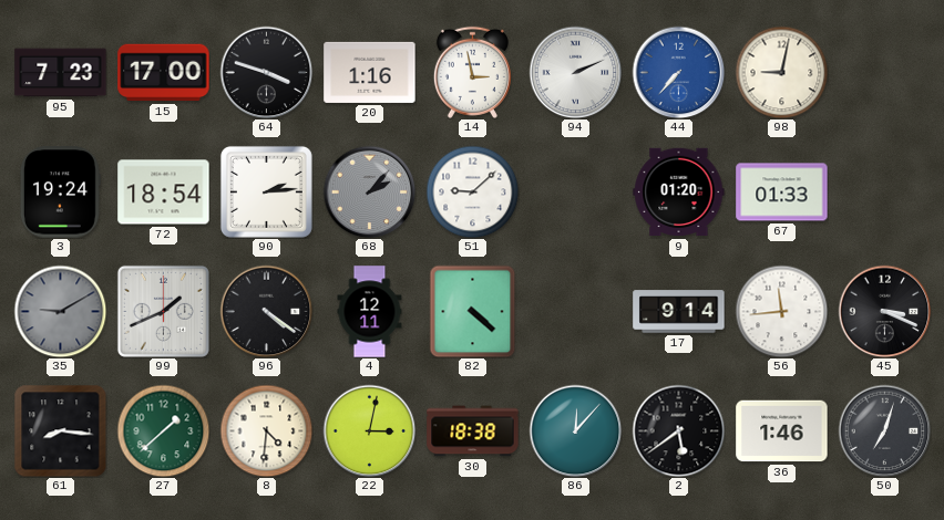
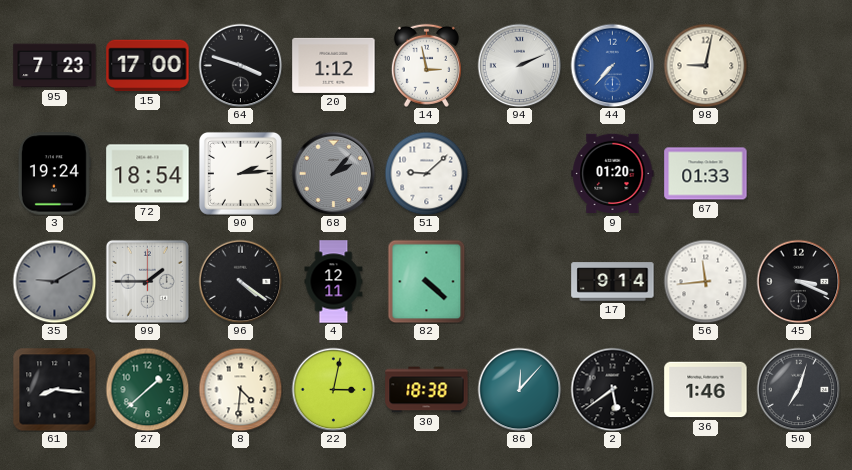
20: 1:16 -> 1:12
99: 1:41 -> 1:45
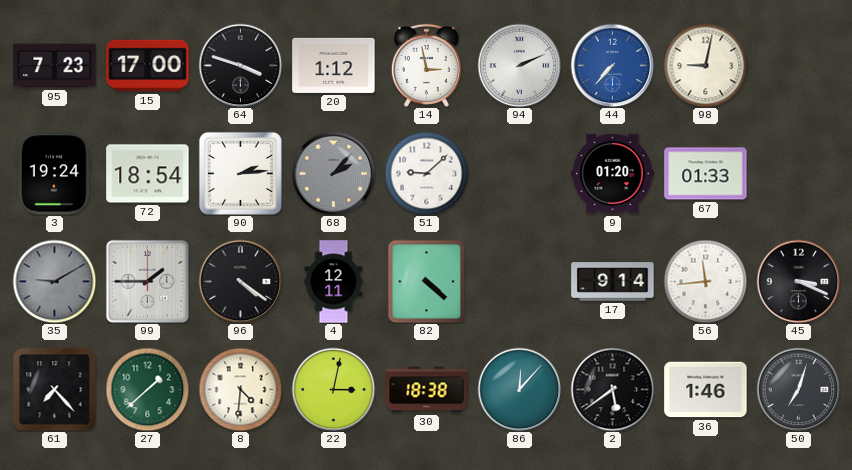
61: 8:16 -> 7:23
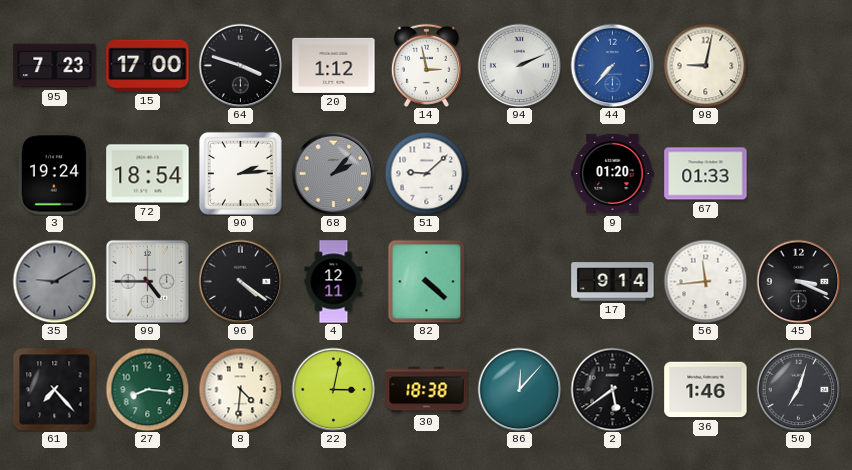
99: 1:45 -> 4:45
27: 1:38 -> 8:16
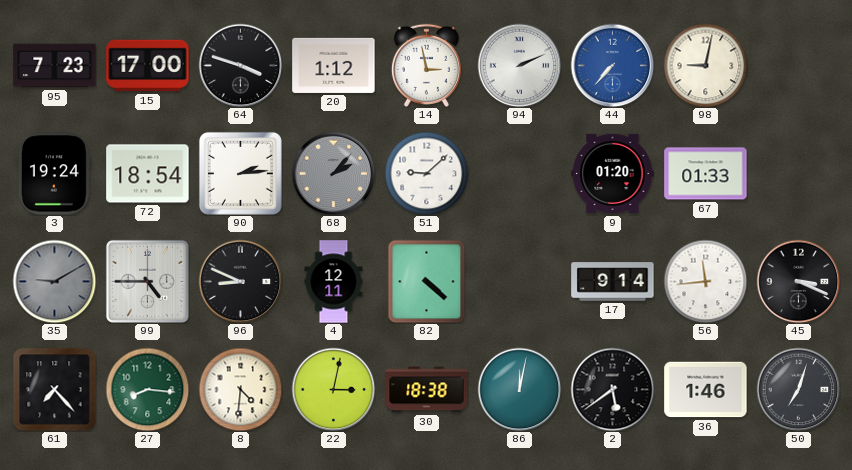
96: 4:21 -> 8:49
86: 12:07 -> 12:02
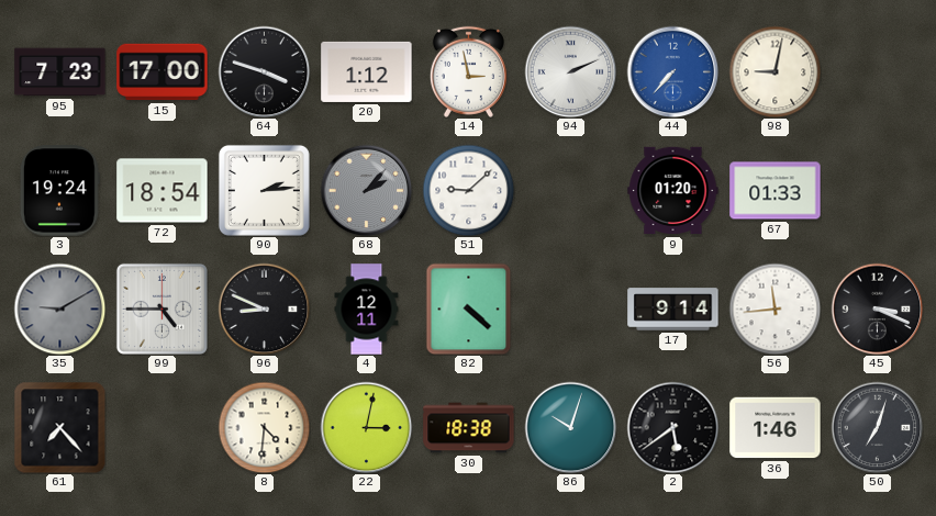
27: 8:16 -> none
86: 12:02 -> 10:03
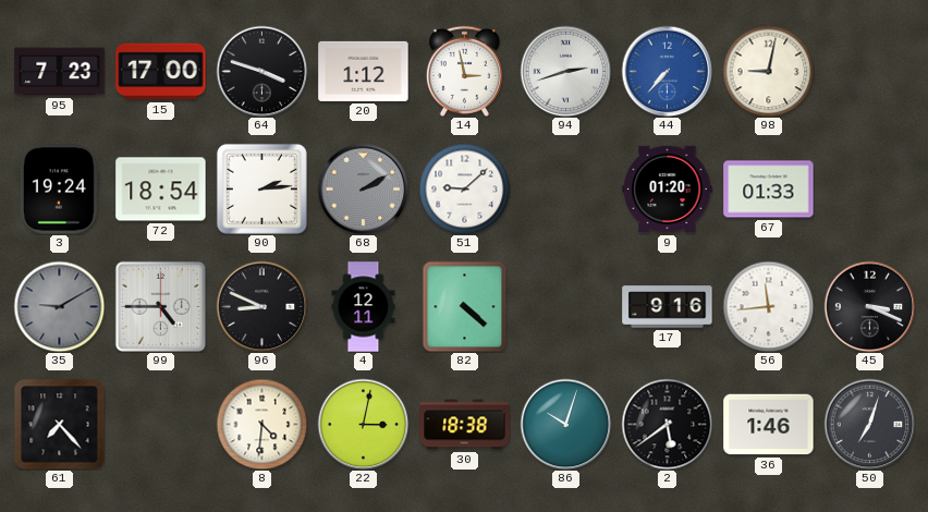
94: 2:11 -> 2:42
68: 2:07 -> 2:10
17: 9:14 -> 9:16
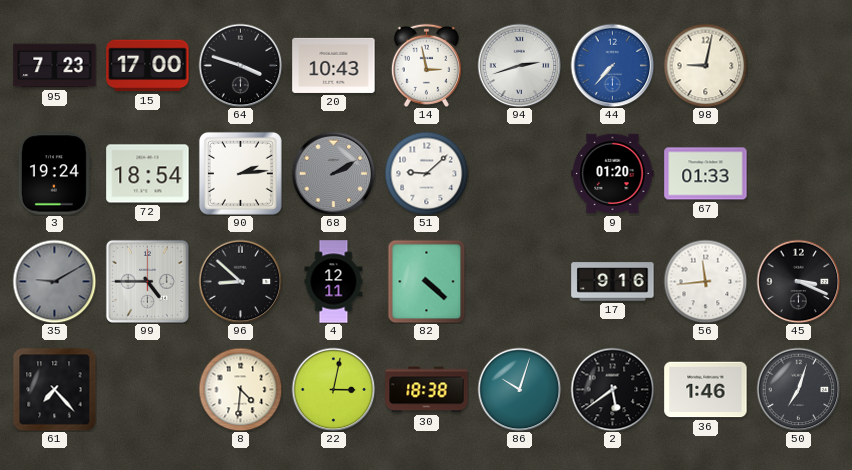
20: 1:12 -> 10:43
96: 8:49 -> 8:52
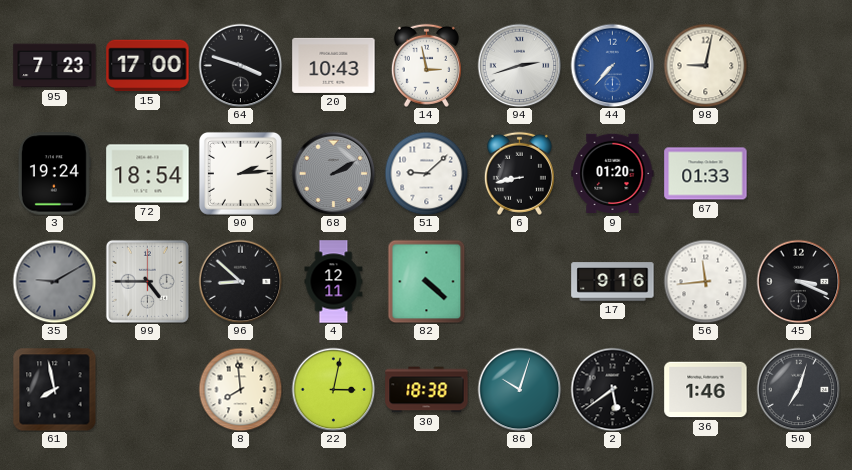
6: none -> 8:43
61: 7:23 -> 7:58
8: 4:31 -> 7:59
